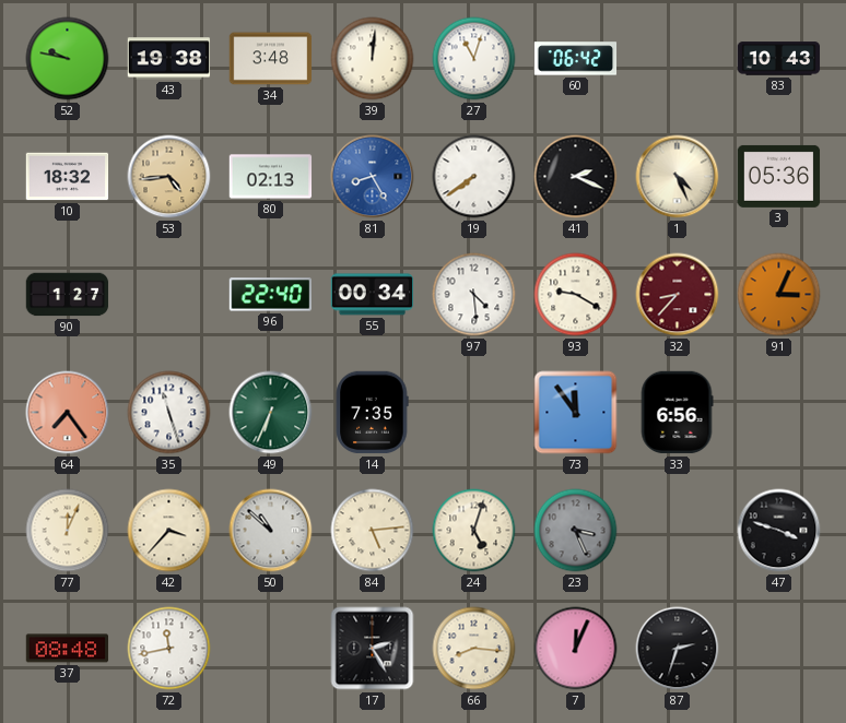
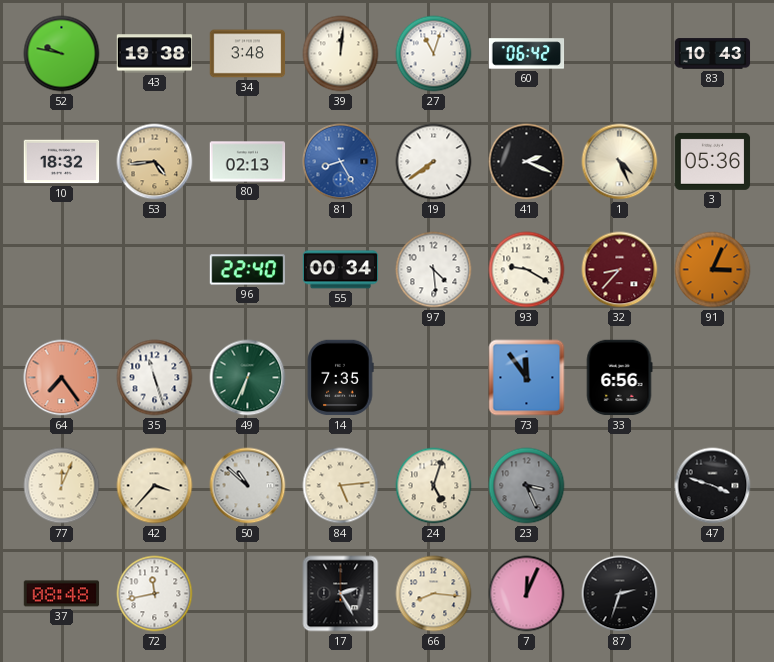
90: 1:27 -> none
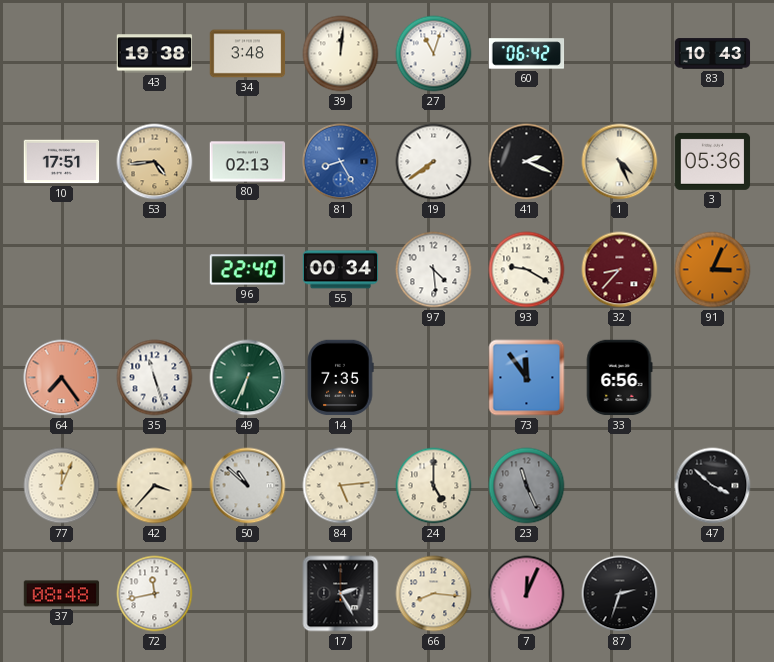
52: 9:47 -> none
10: 18:32 -> 17:51
24: 5:03 -> 5:00
23: 3:26 -> 11:26
47: 3:48 -> 3:52
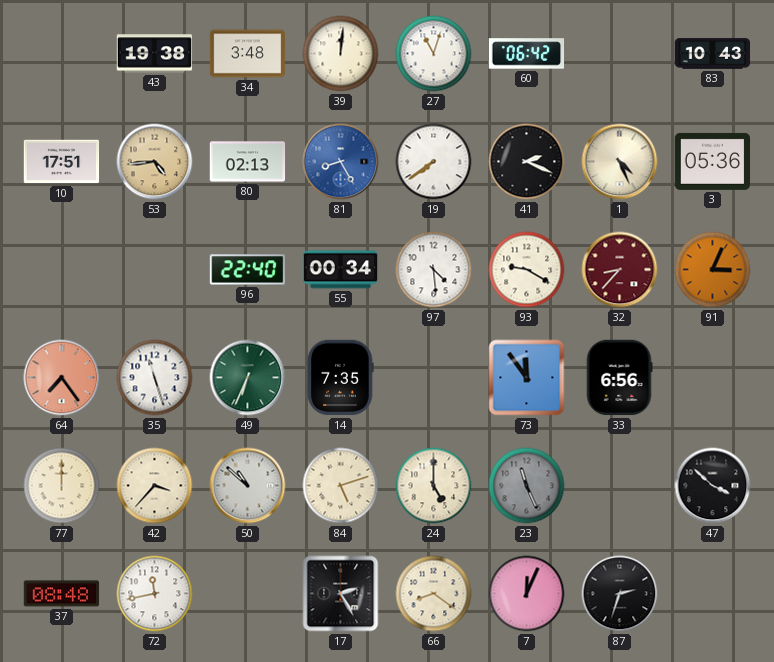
77: 12:04 -> 12:00
84: 5:14 -> 5:12
66: 8:16 -> 8:21
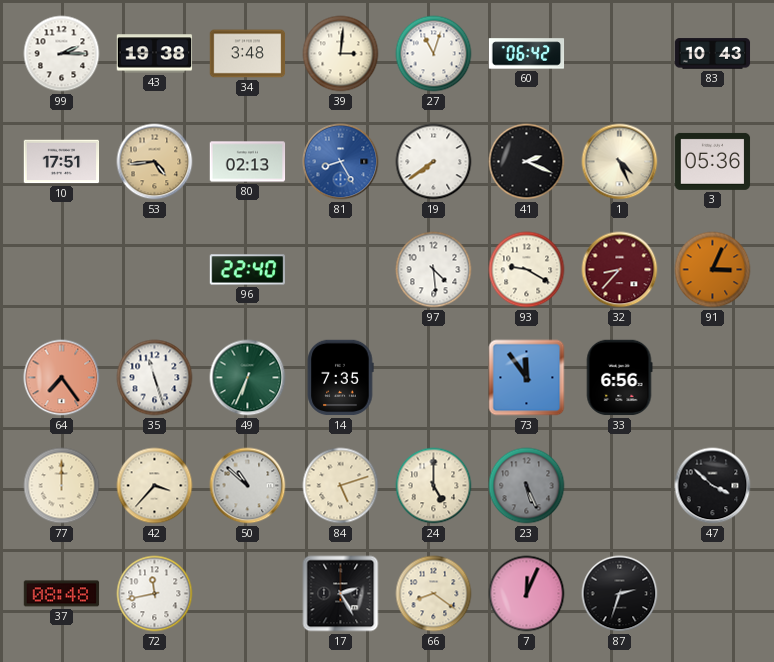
99: none -> 2:15
39: 12:01 -> 3:01
55: 00:34 -> none
23: 11:26 -> 5:26
